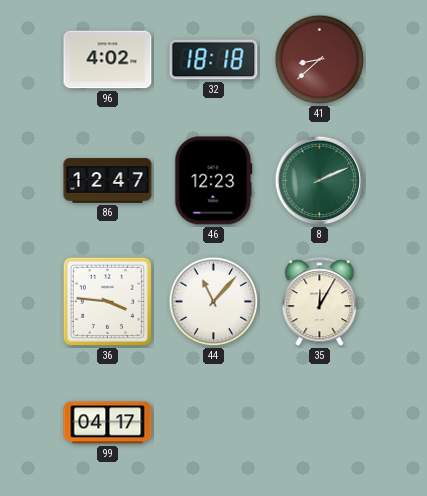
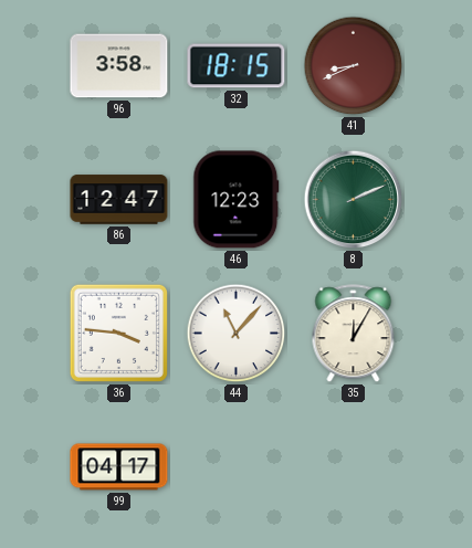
96: 4:02 -> 3:58
32: 18:18 -> 18:15
41: 8:38 -> 8:41
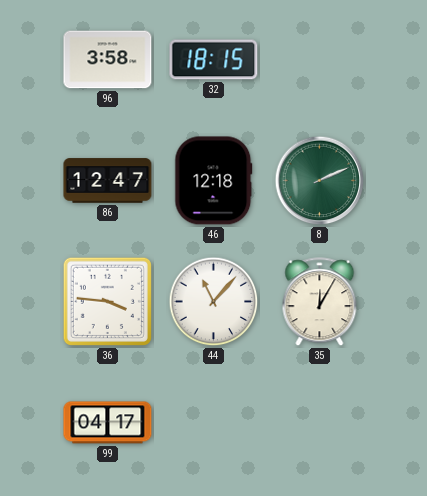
41: 8:41 -> none
46: 12:23 -> 12:18
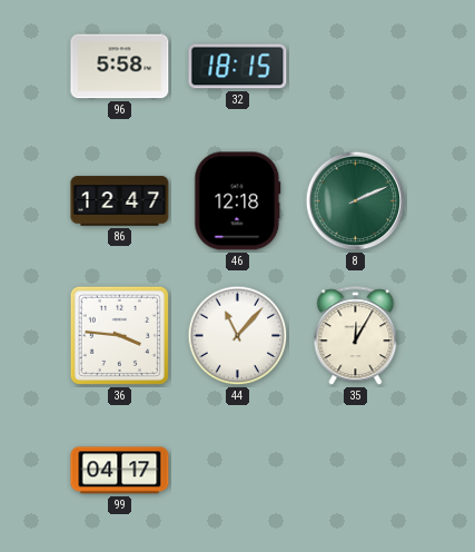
96: 3:58 -> 5:58
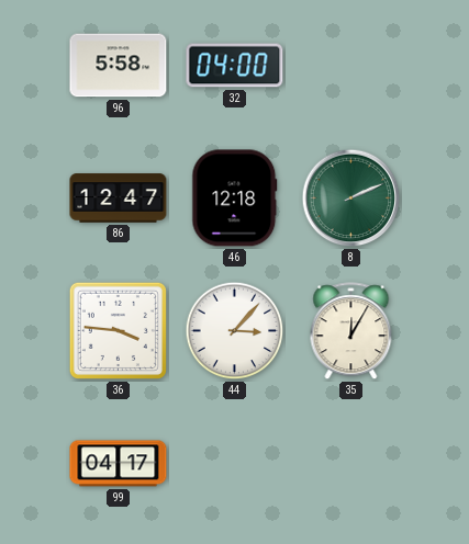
32: 18:15 -> 04:00
44: 11:07 -> 3:07
